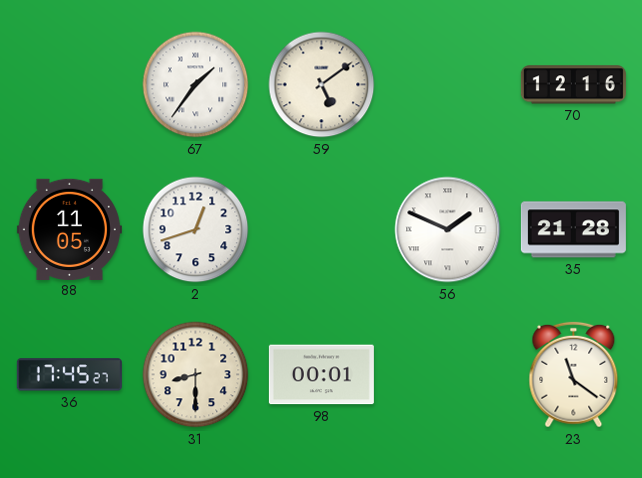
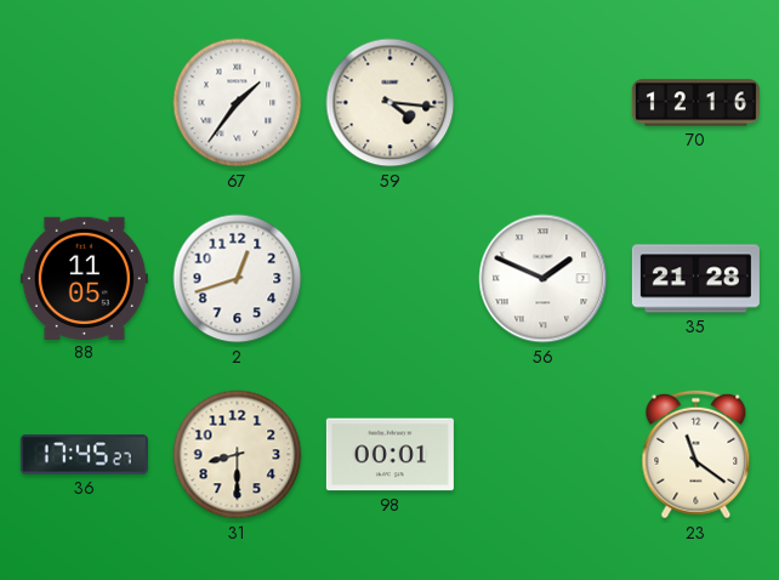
59: 5:09 -> 4:16
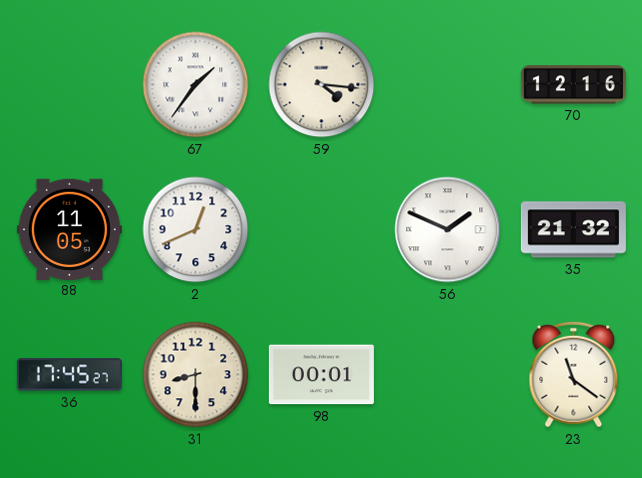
2: 12:42 -> 12:41
35: 21:28 -> 21:32
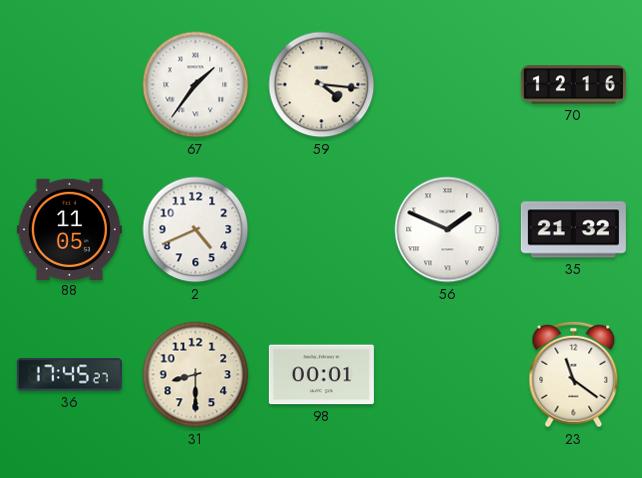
2: 12:41 -> 4:41
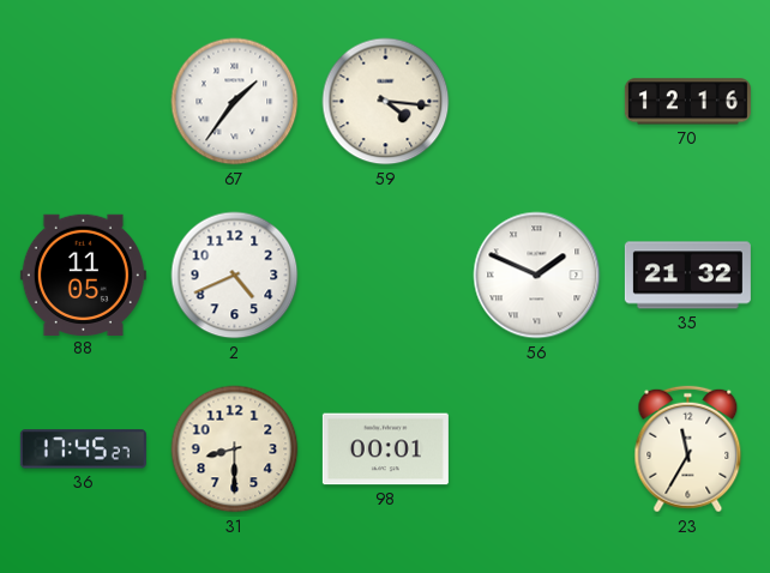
23: 11:21 -> 11:35
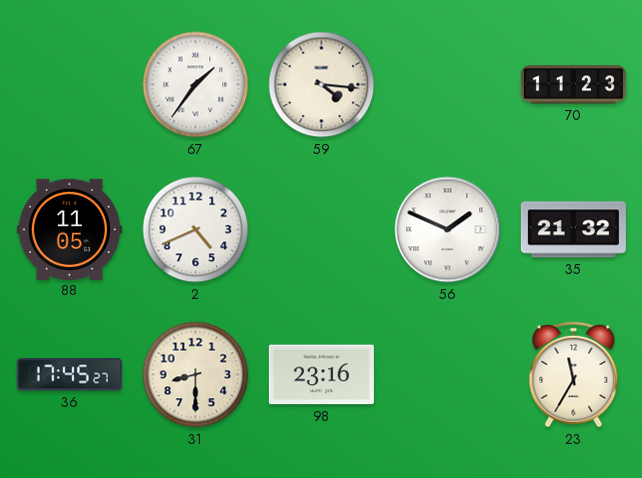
70: 12:16 -> 11:23
98: 00:01 -> 23:16
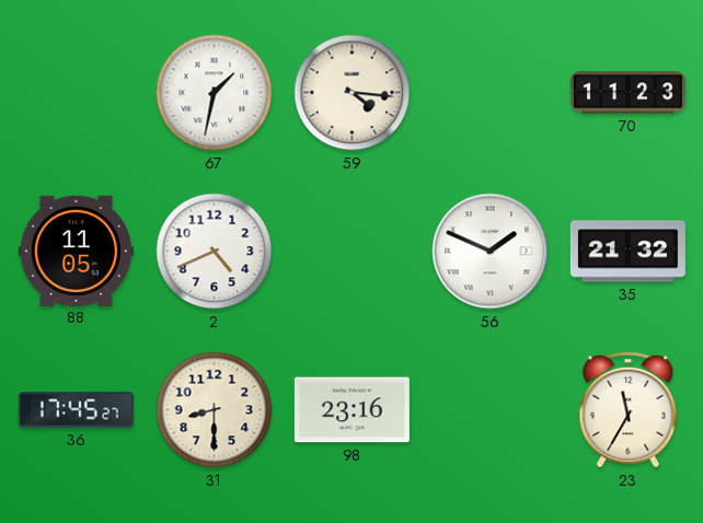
67: 1:36 -> 1:32
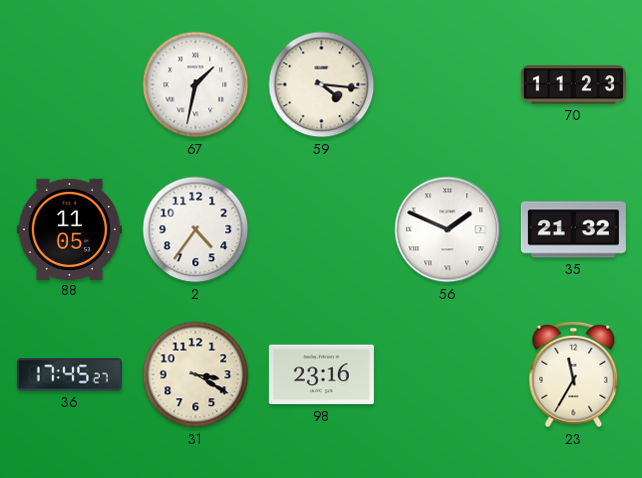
2: 4:41 -> 4:36
31: 8:30 -> 3:20
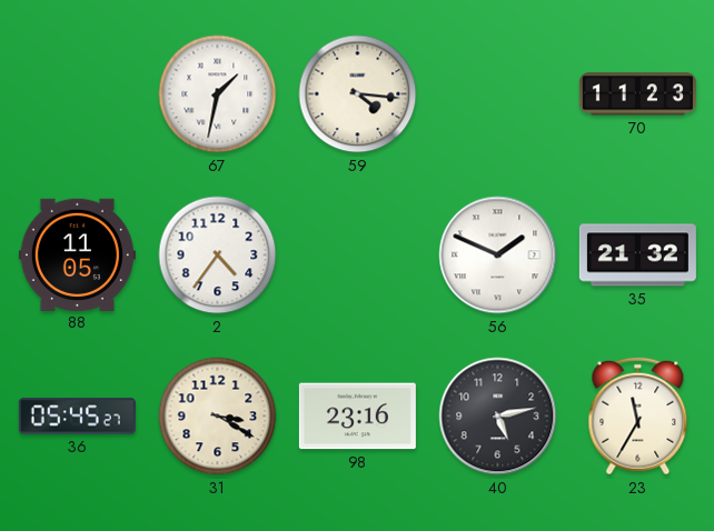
36: 17:45 -> 05:45
40: none -> 5:13
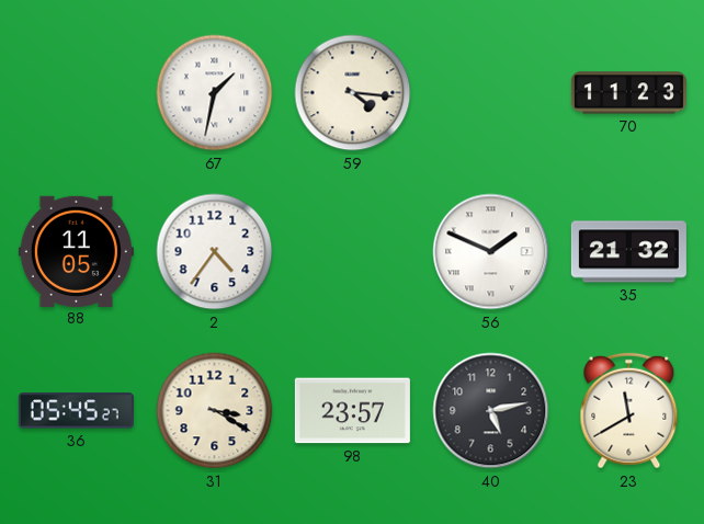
98: 23:16 -> 23:57
23: 11:35 -> 11:40
